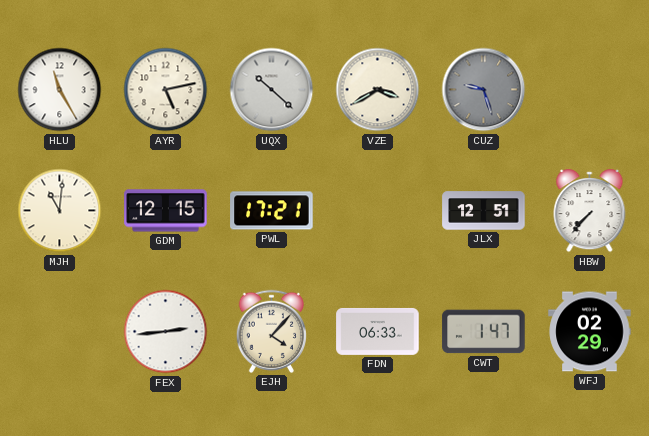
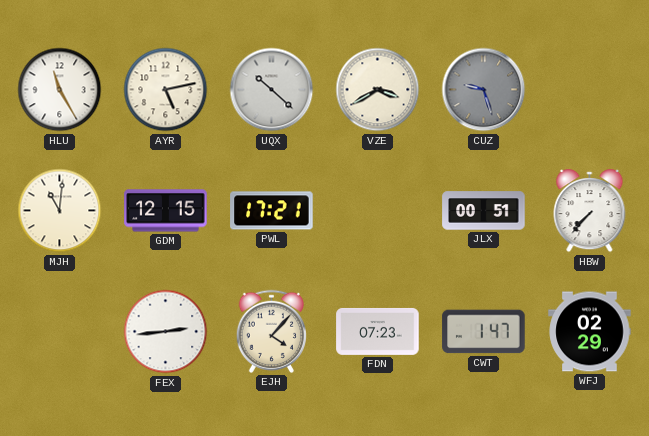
JLX: 12:51 -> 00:51
FDN: 06:33 -> 07:23
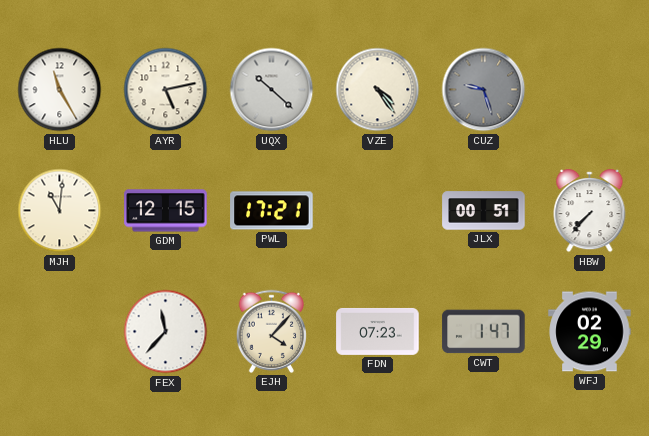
VZE: 3:40 -> 4:24
FEX: 2:44 -> 11:37
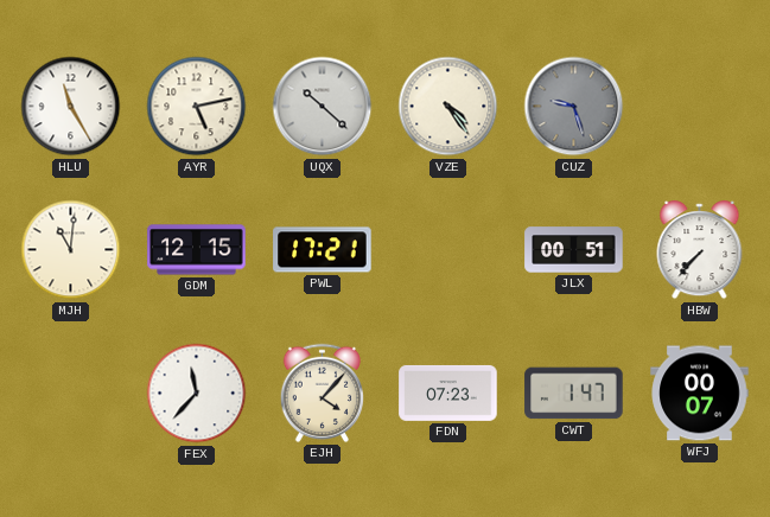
WFJ: 02:29 -> 00:07
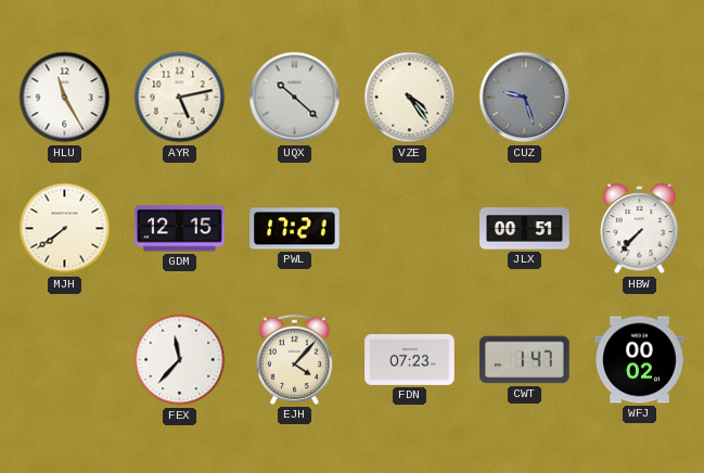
MJH: 11:01 -> 7:39
WFJ: 00:07 -> 00:02
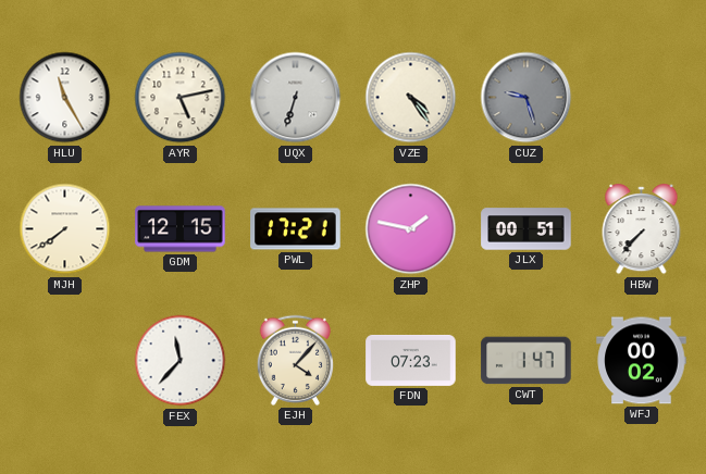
UQX: 10:22 -> 6:33
ZHP: none -> 1:47
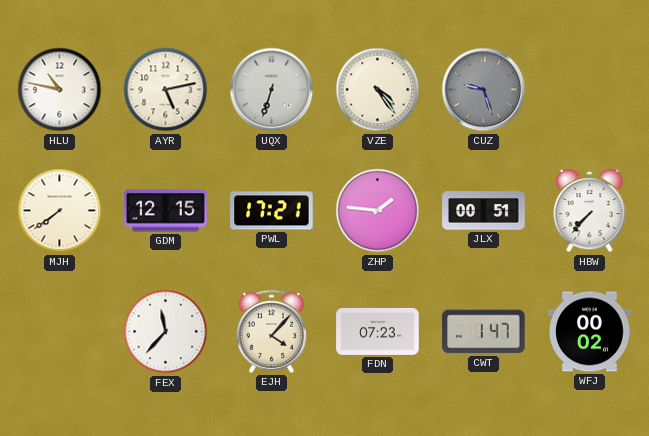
HLU: 11:25 -> 10:47
ZHP: 1:47 -> 1:46
